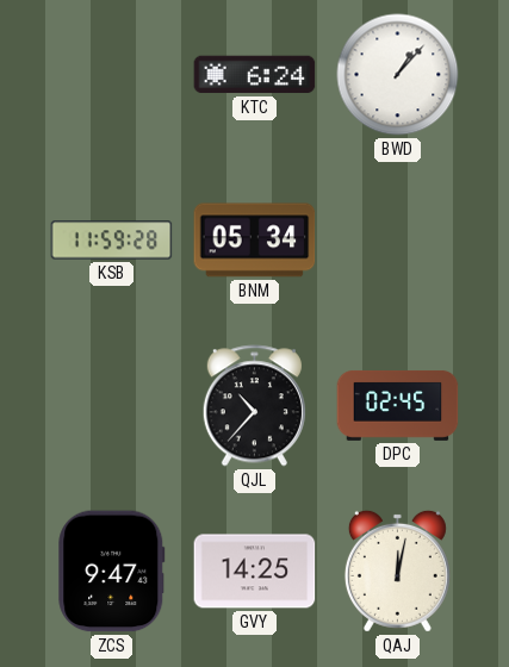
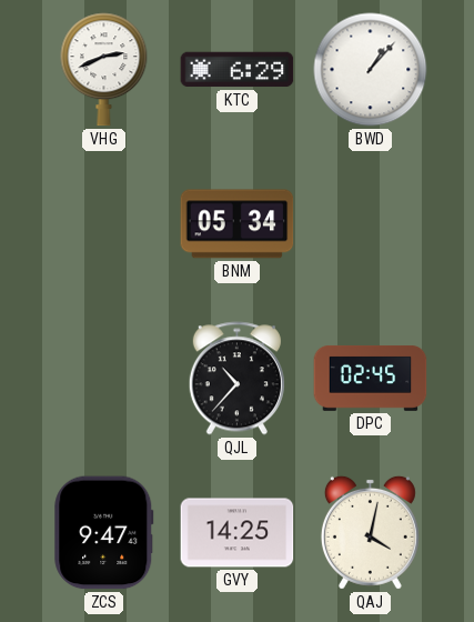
VHG: none -> 2:41
KTC: 6:24 -> 6:29
KSB: 11:59 -> none
QAJ: 12:02 -> 4:02
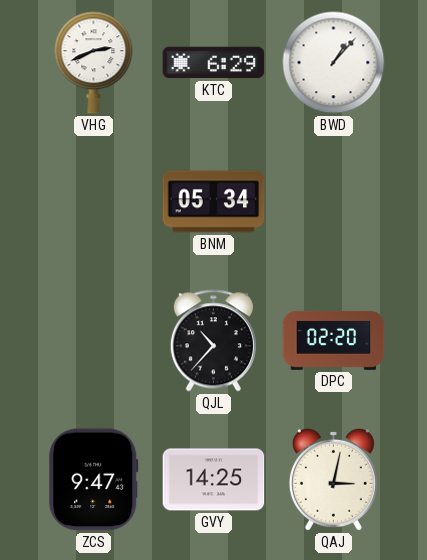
DPC: 02:45 -> 02:20
QAJ: 4:02 -> 3:02
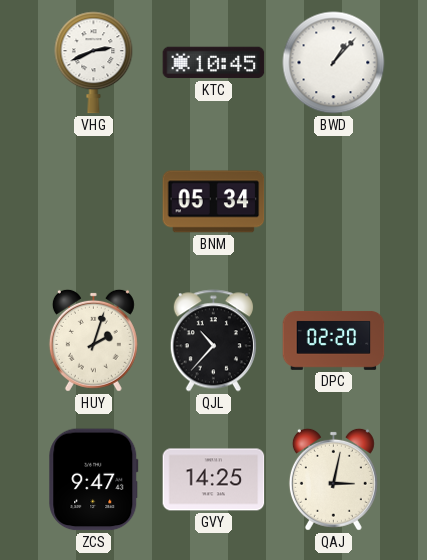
KTC: 6:29 -> 10:45
HUY: none -> 2:03
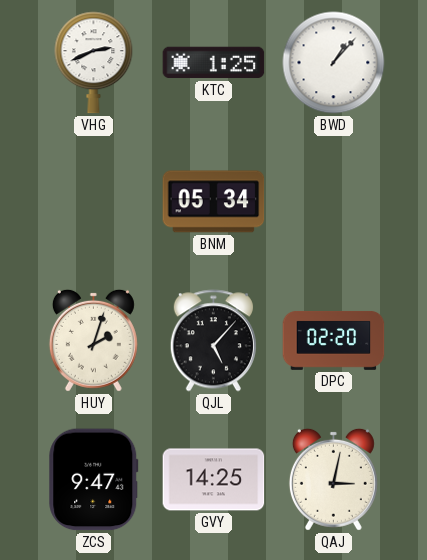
KTC: 10:45 -> 1:25
QJL: 10:37 -> 5:07
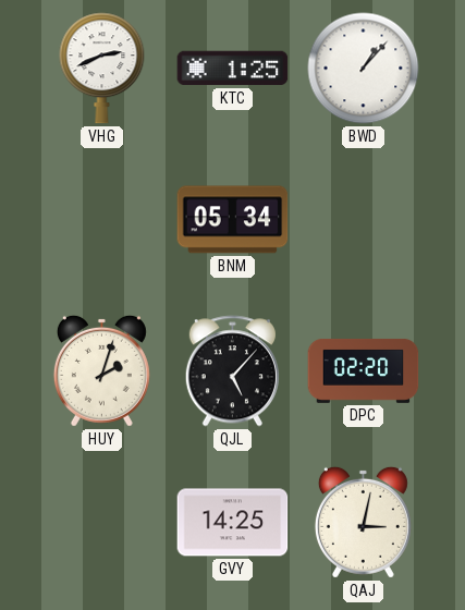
ZCS: 9:47 -> none
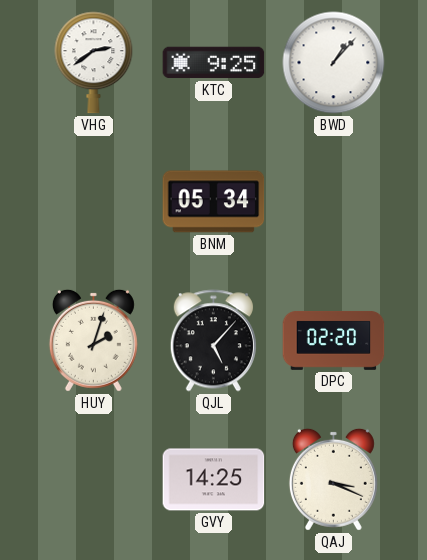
VHG: 2:41 -> 2:39
KTC: 1:25 -> 9:25
QAJ: 3:02 -> 3:19
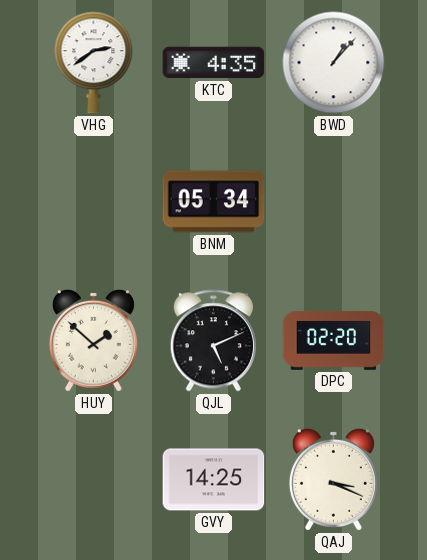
KTC: 9:25 -> 4:35
HUY: 2:03 -> 1:52
QJL: 5:07 -> 5:11
